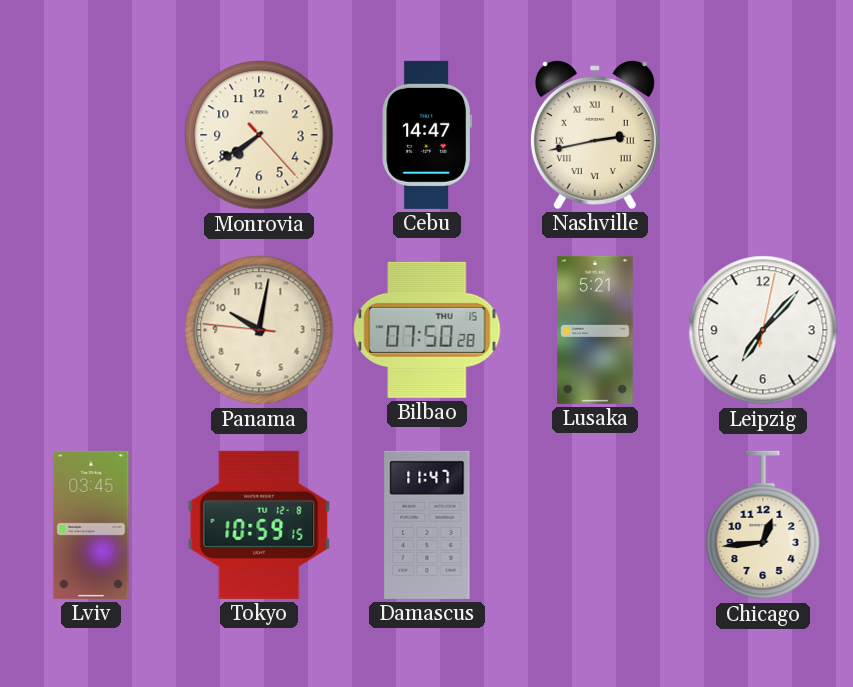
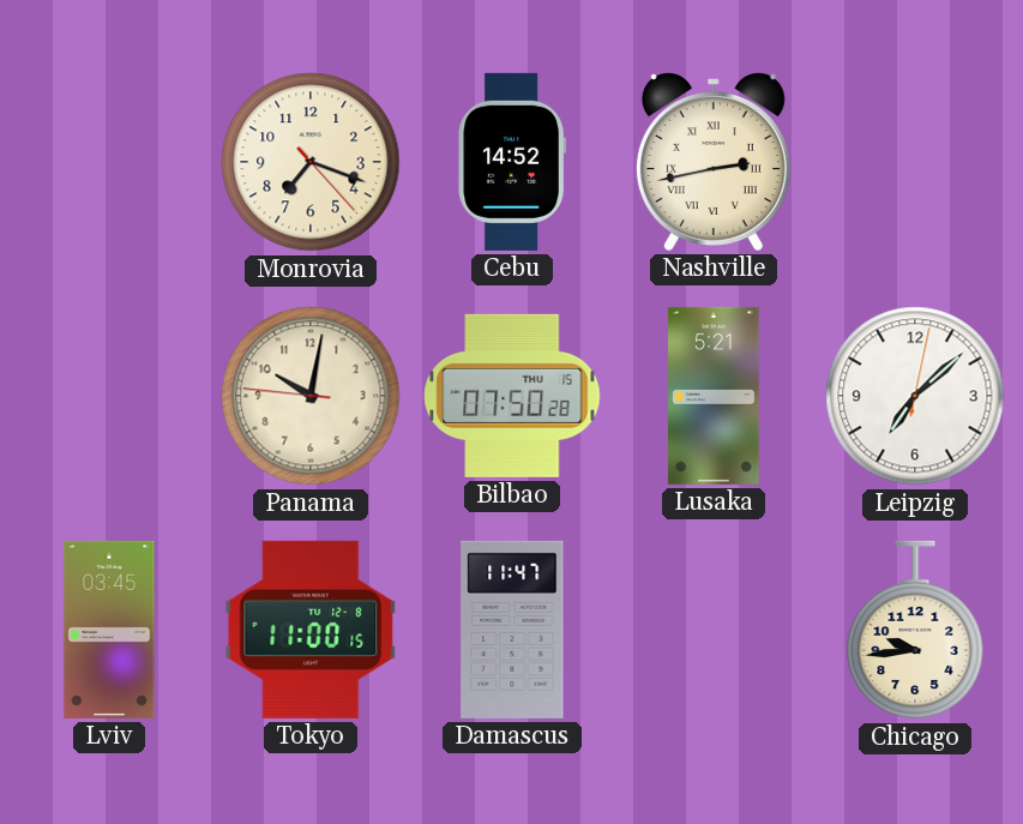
Monrovia: 7:39 -> 7:18
Cebu: 14:47 -> 14:52
Leipzig: 7:07 -> 7:08
Tokyo: 10:59 -> 11:00
Chicago: 12:44 -> 9:44
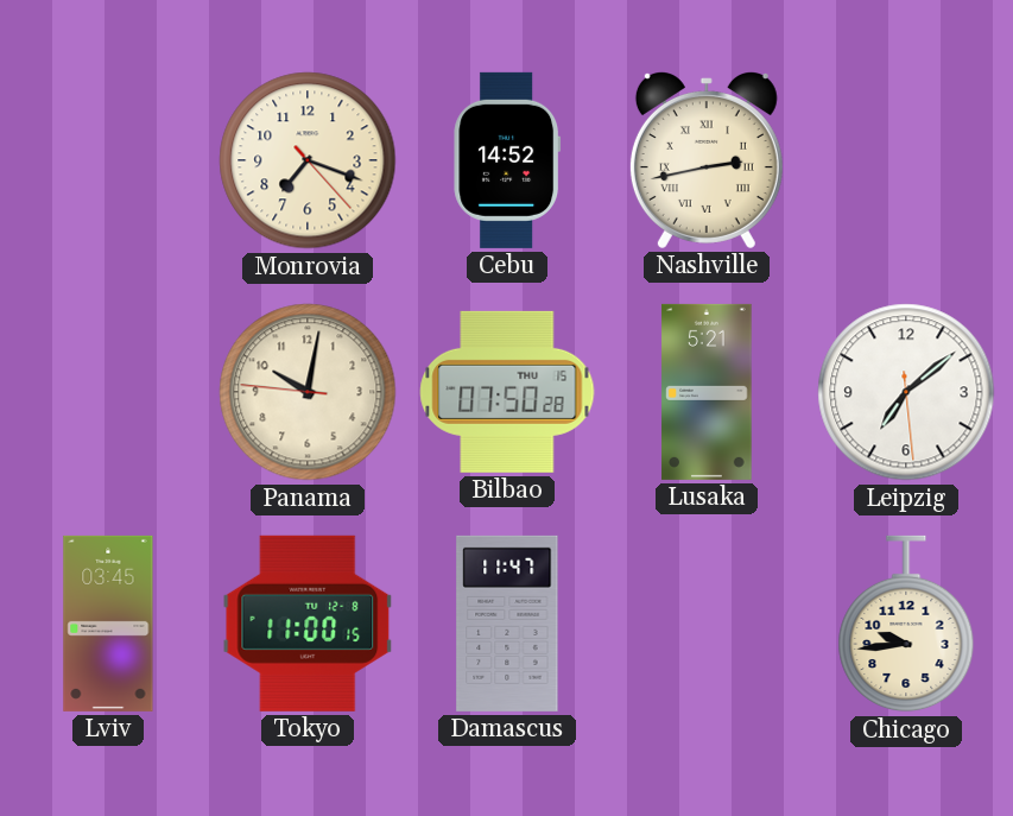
Leipzig: 7:08:02 -> 7:08:29
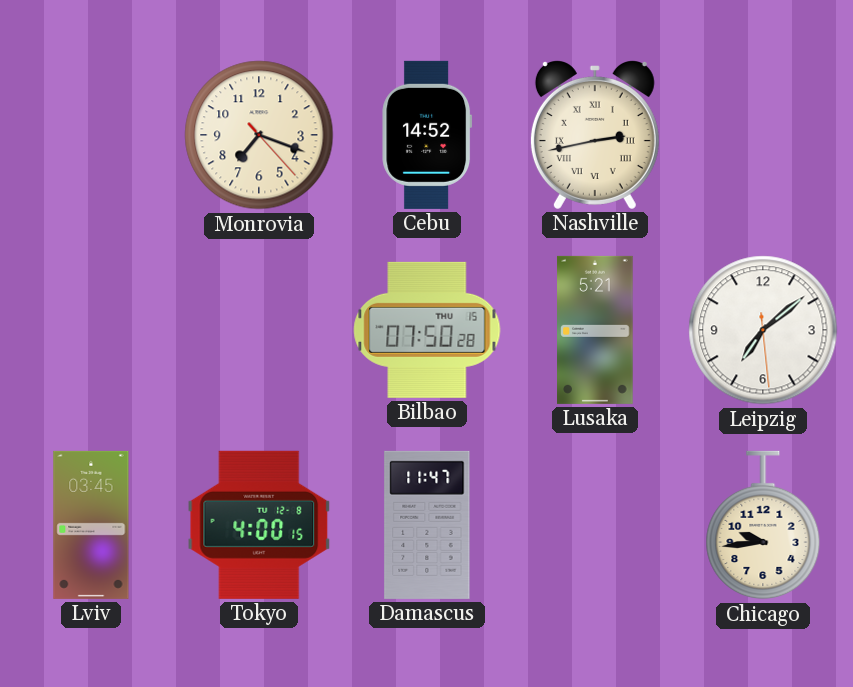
Panama: 10:01 -> none
Tokyo: 11:00 -> 4:00
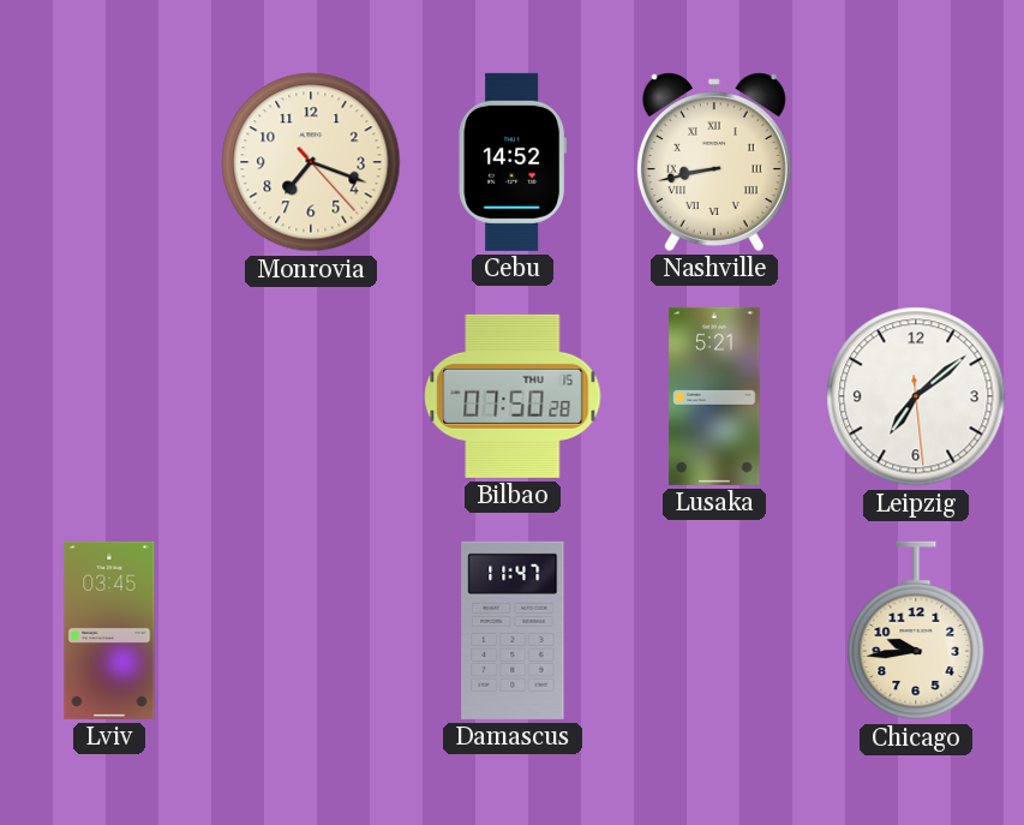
Nashville: 2:43 -> 8:43
Tokyo: 4:00 -> none
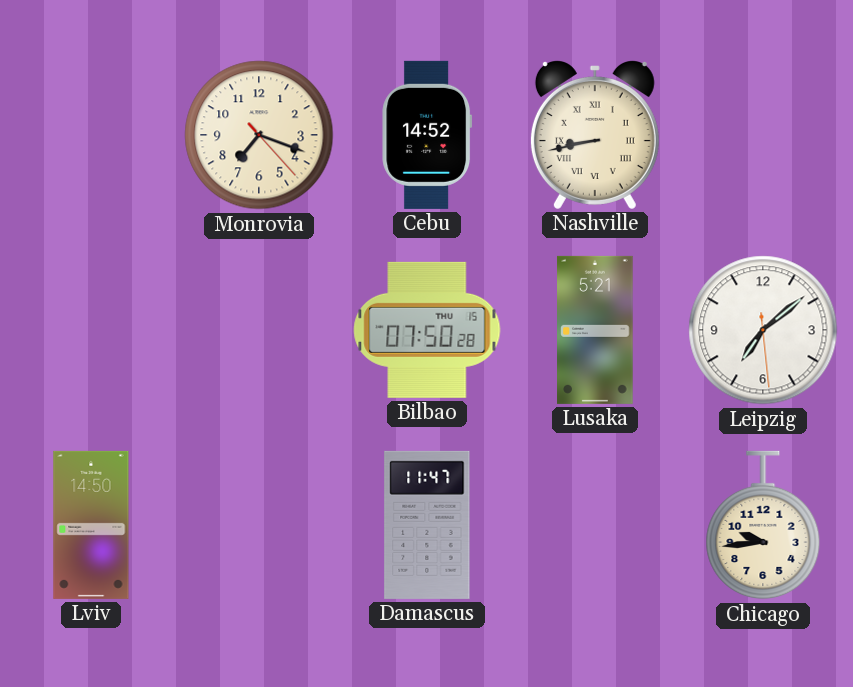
Lviv: 03:45 -> 14:50
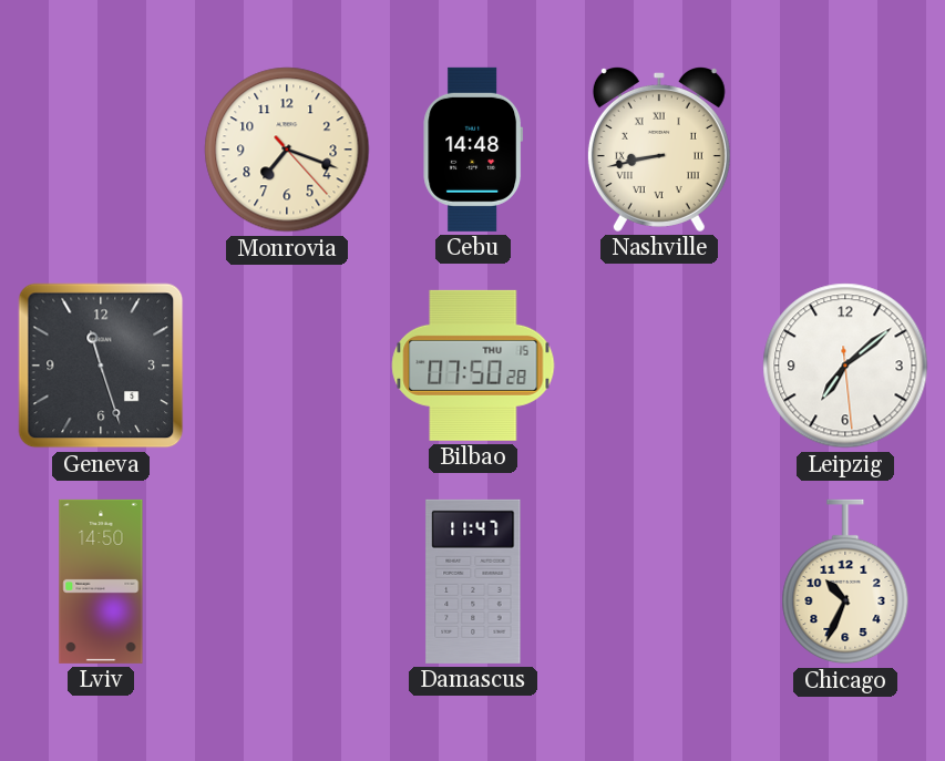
Cebu: 14:52 -> 14:48
Geneva: none -> 11:27
Lusaka: 5:21 -> none
Chicago: 9:44 -> 10:34
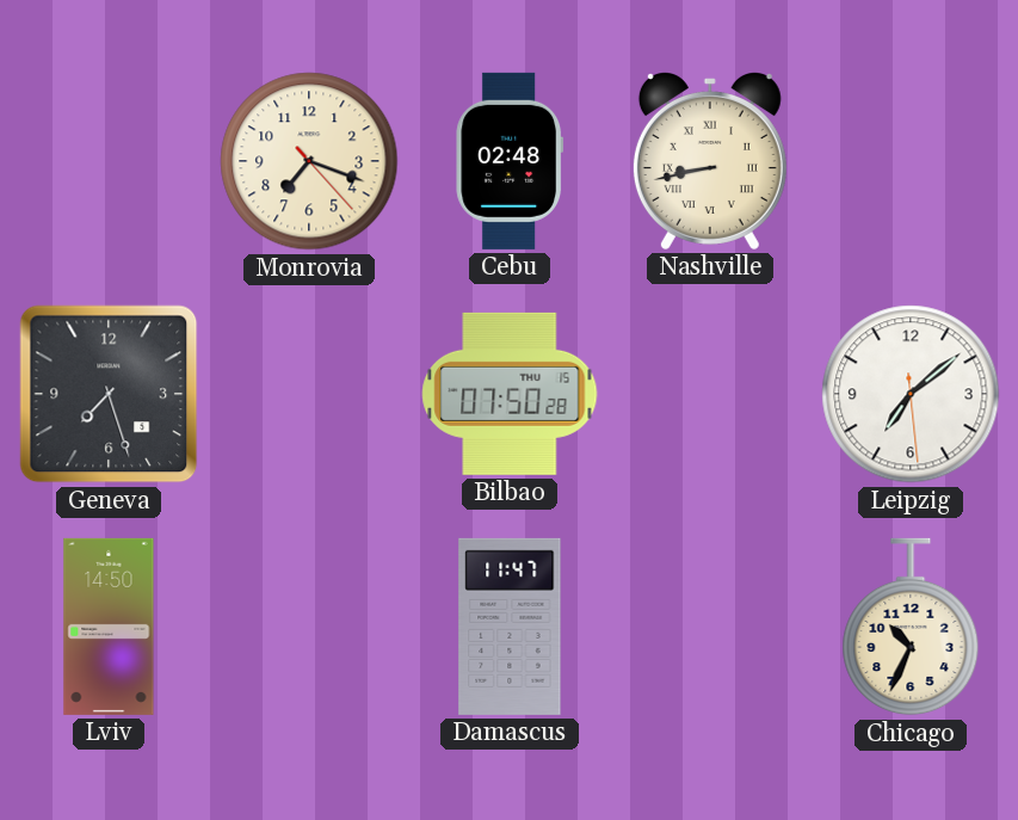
Cebu: 14:48 -> 02:48
Geneva: 11:27 -> 7:27
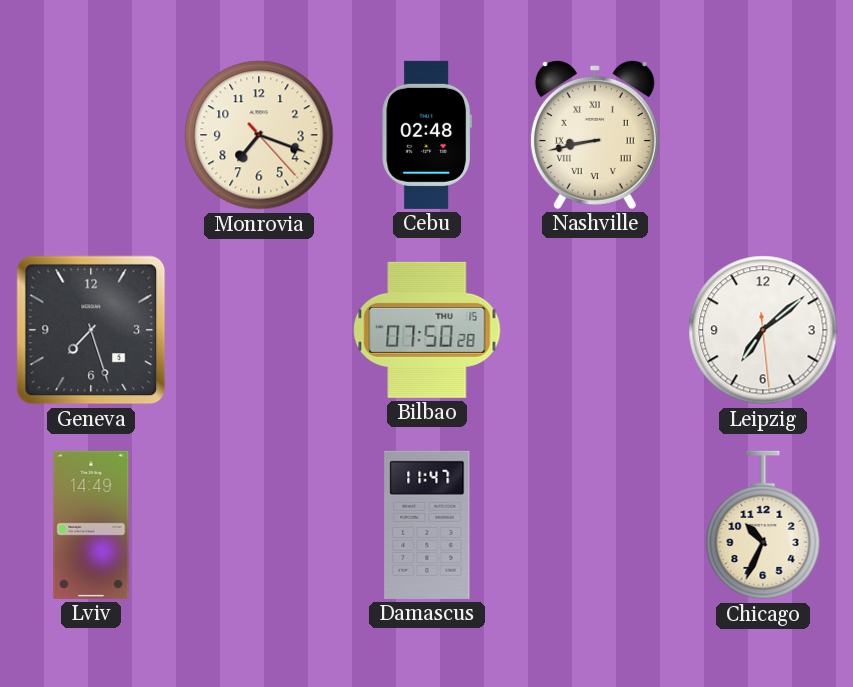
Lviv: 14:50 -> 14:49
